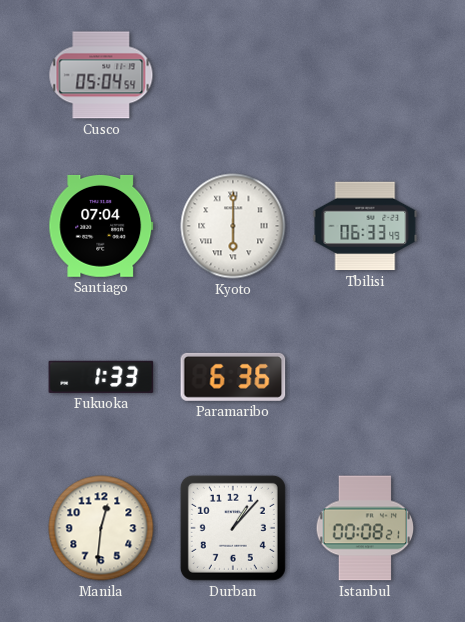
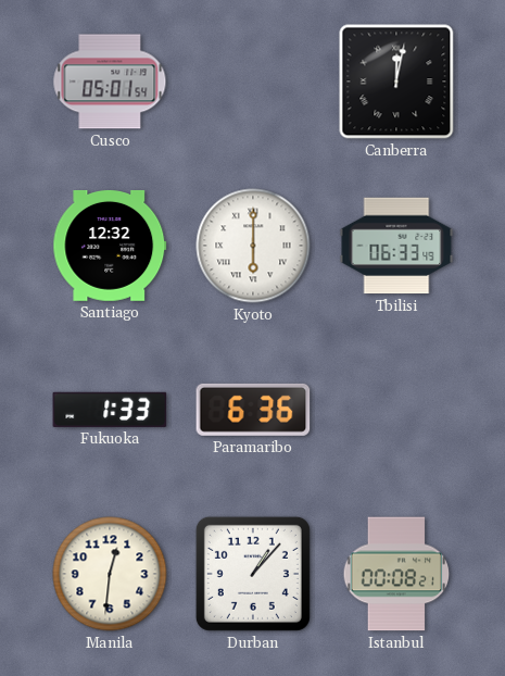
Cusco: 05:04 -> 05:01
Canberra: none -> 12:02
Santiago: 07:04 -> 12:32
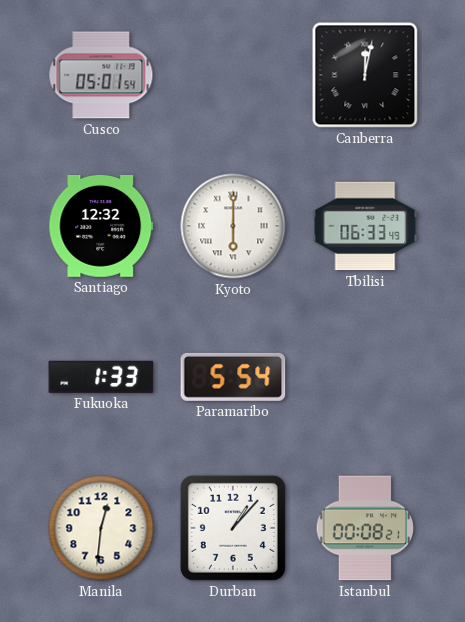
Paramaribo: 6:36 -> 5:54
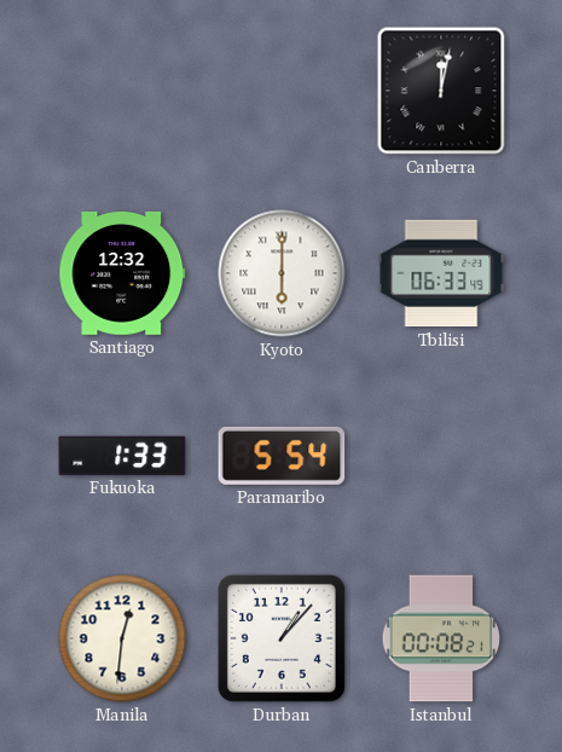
Cusco: 05:01 -> none
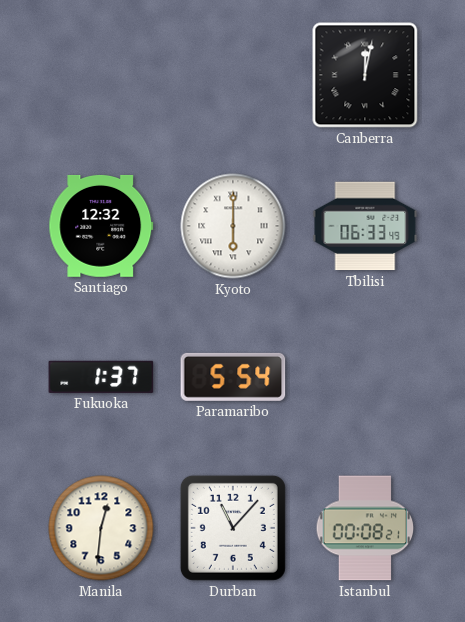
Fukuoka: 1:33 -> 1:37
Durban: 1:07 -> 11:07
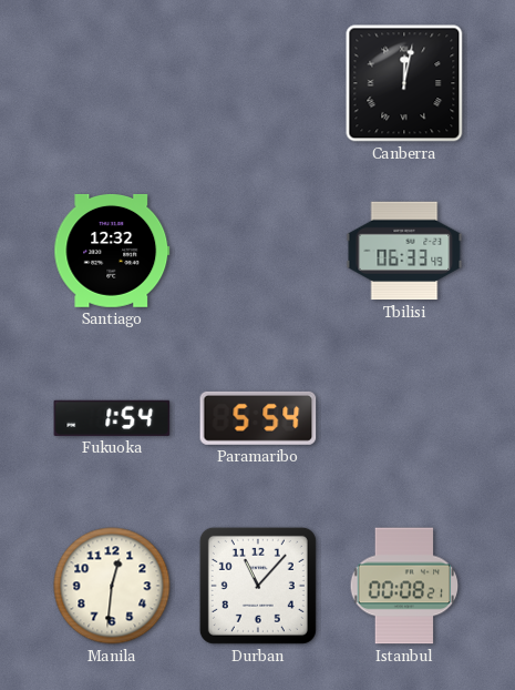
Kyoto: 6:00 -> none
Fukuoka: 1:37 -> 1:54
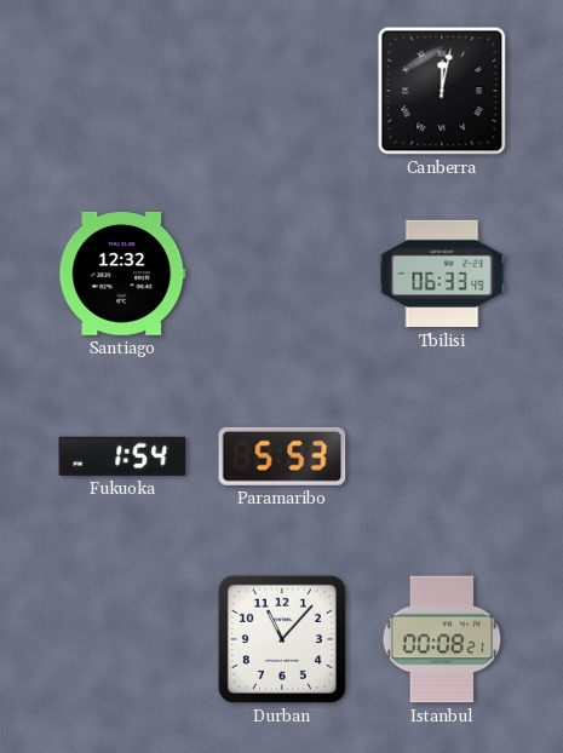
Paramaribo: 5:54 -> 5:53
Manila: 12:31 -> none
